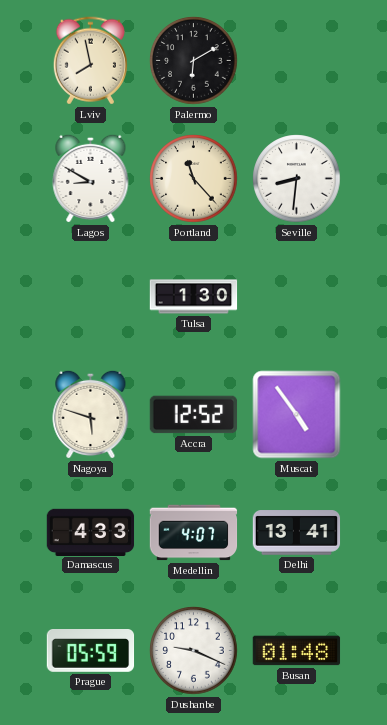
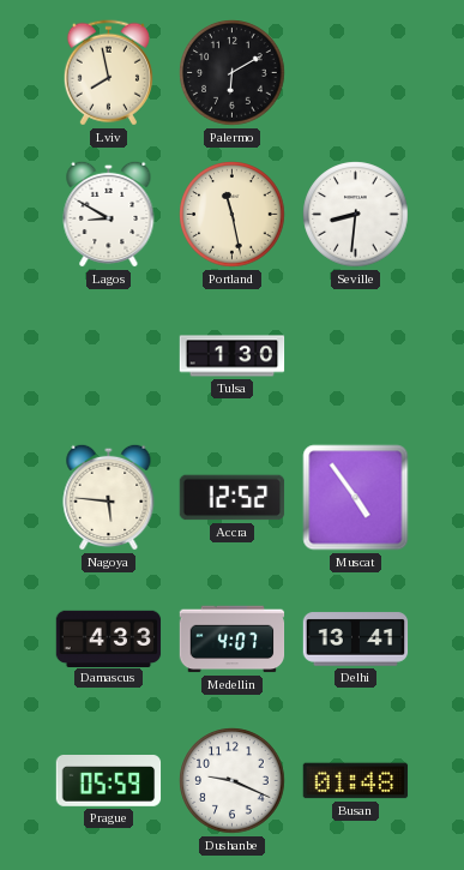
Portland: 11:23 -> 11:28
Nagoya: 5:48 -> 5:46
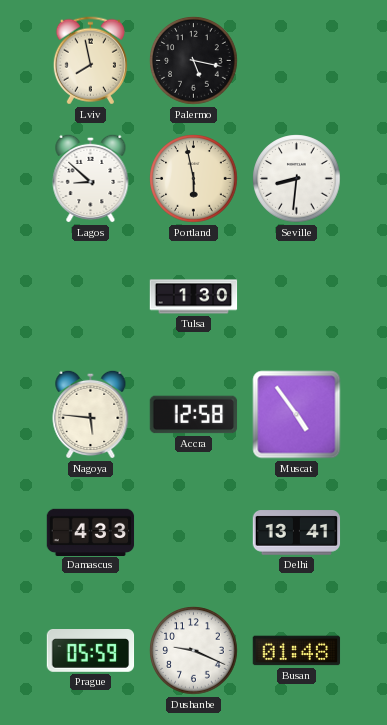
Palermo: 6:10 -> 5:17
Lagos: 8:50 -> 8:52
Portland: 11:28 -> 5:58
Accra: 12:52 -> 12:58
Medellin: 4:07 -> none
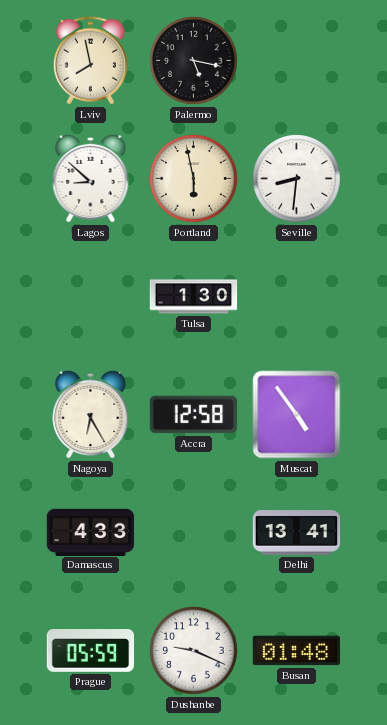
Nagoya: 5:46 -> 6:25
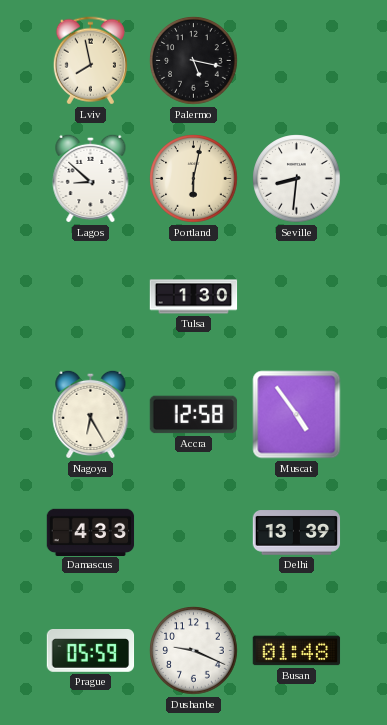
Portland: 5:58 -> 6:02
Delhi: 13:41 -> 13:39
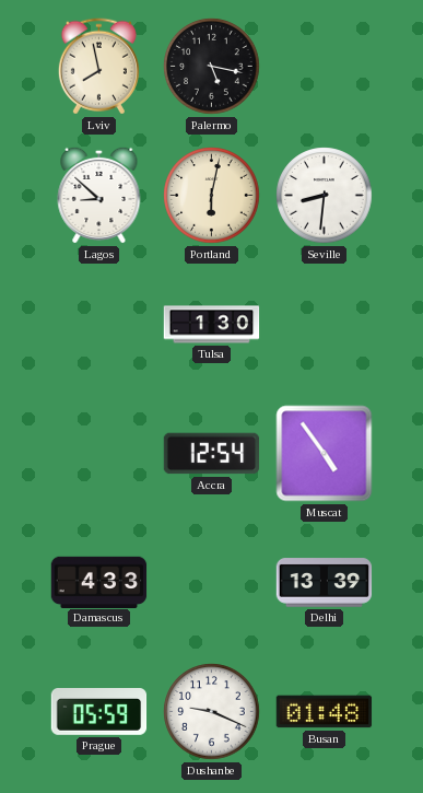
Nagoya: 6:25 -> none
Accra: 12:58 -> 12:54
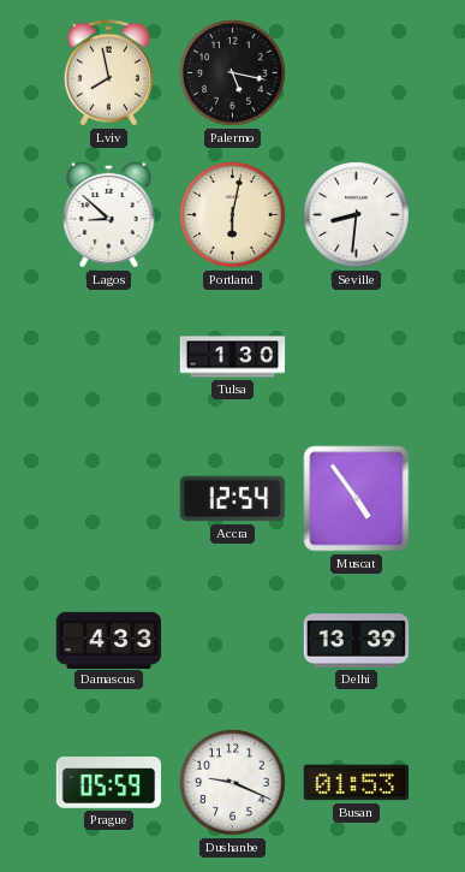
Busan: 01:48 -> 01:53
